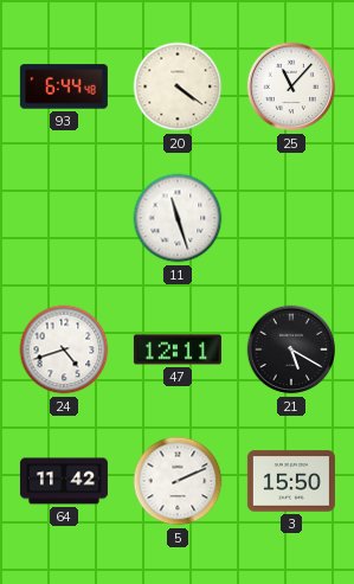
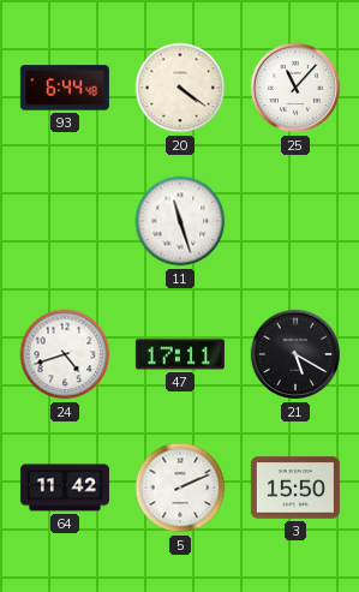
47: 12:11 -> 17:11
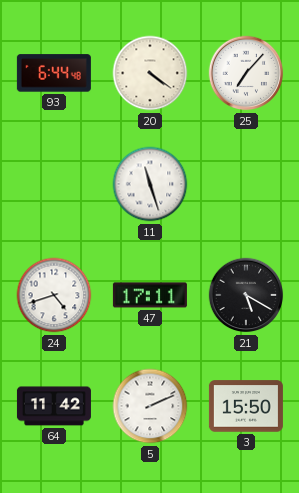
25: 11:07 -> 7:07
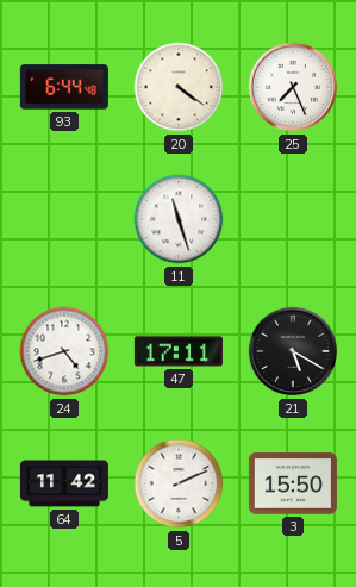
25: 7:07 -> 7:26
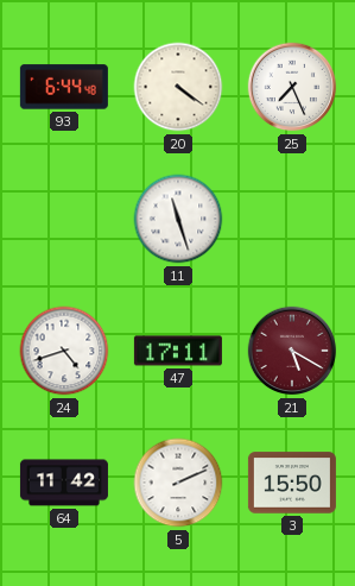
21 dial: black -> burgundy
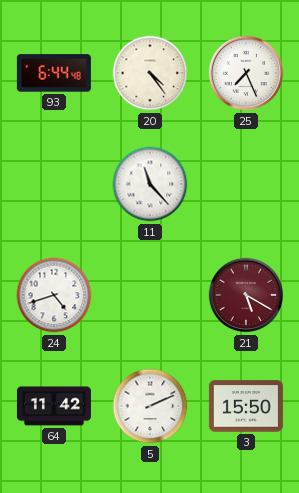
20: 4:21 -> 4:24
11: 11:27 -> 11:23
47: 17:11 -> none
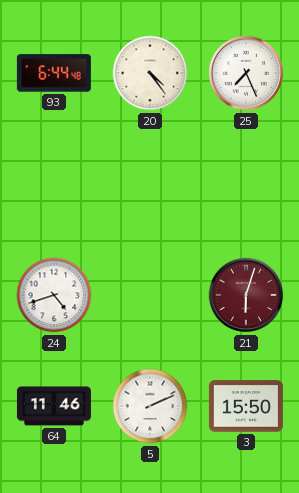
11: 11:23 -> none
21: 5:20 -> 6:03
64: 11:42 -> 11:46
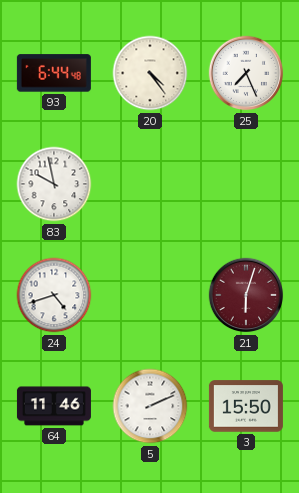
83: none -> 9:58
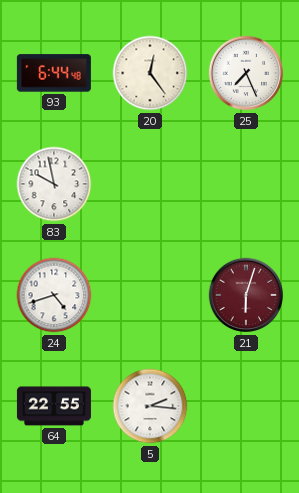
20: 4:24 -> 12:24
64: 11:46 -> 22:55
5: 2:11 -> 2:16
3: 15:50 -> none
